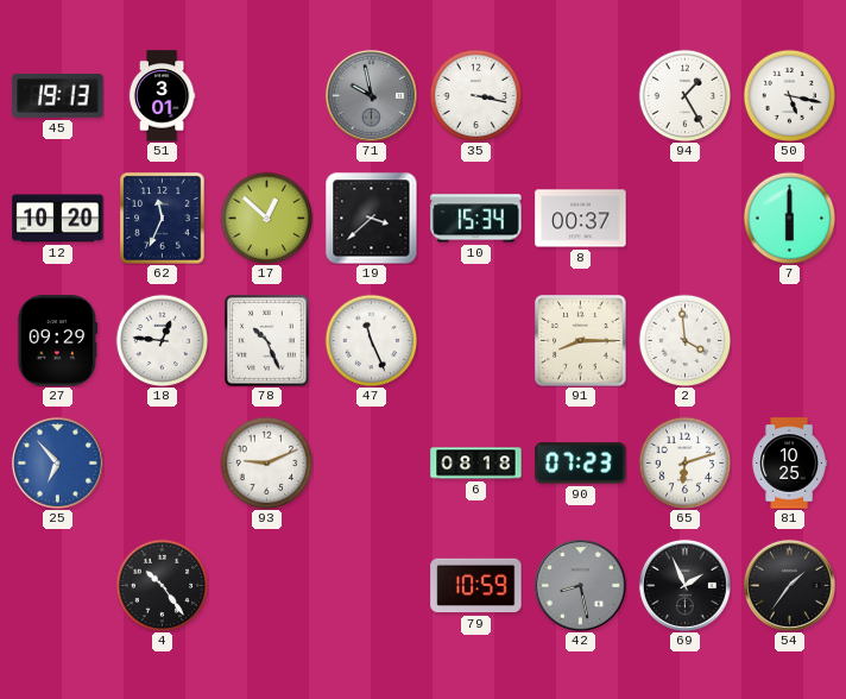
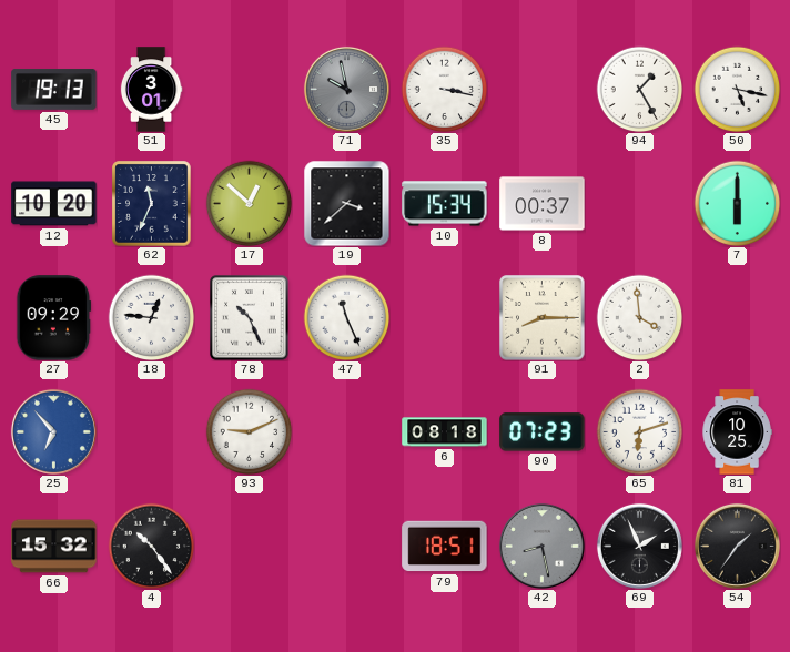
66: none -> 15:32
79: 10:59 -> 18:51
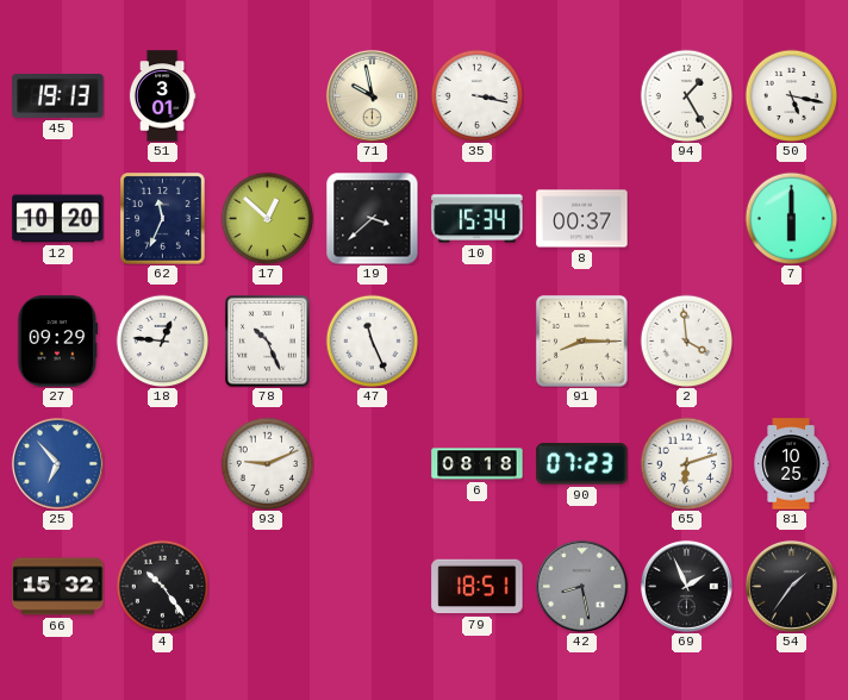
71 dial: grey -> cream
